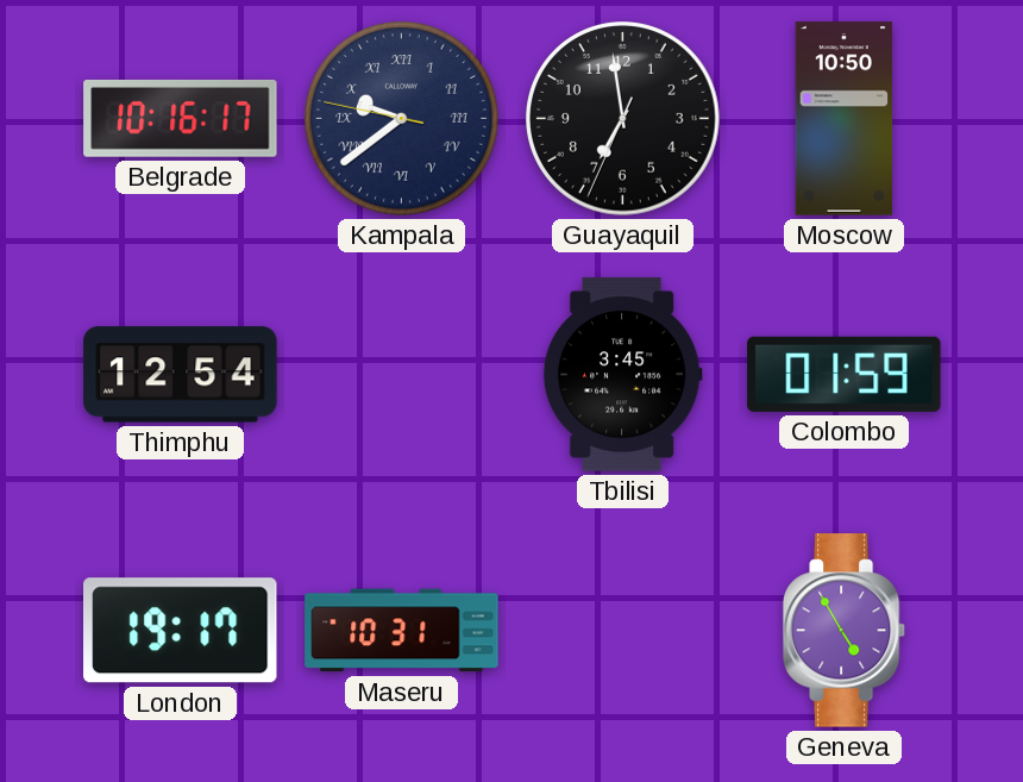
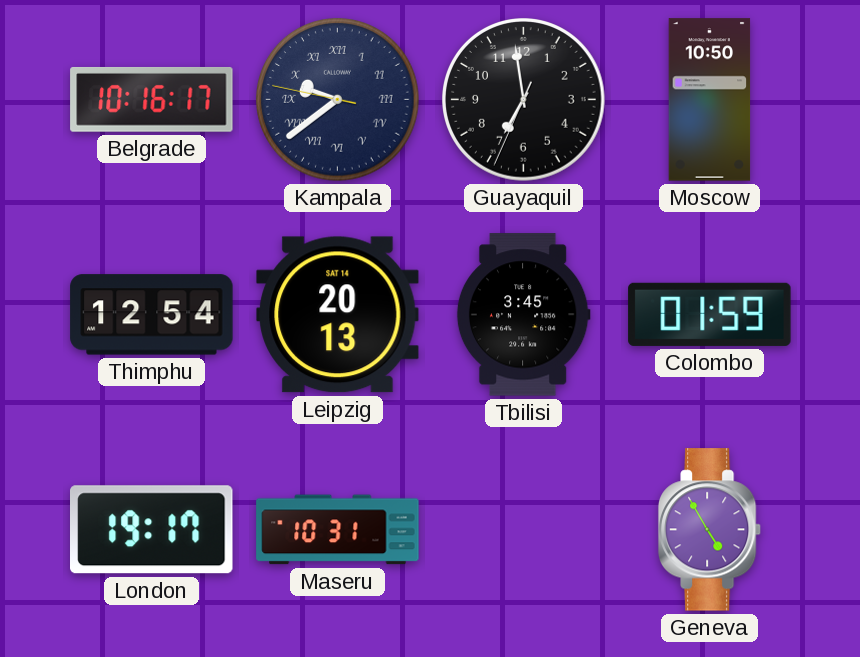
Leipzig: none -> 20:13
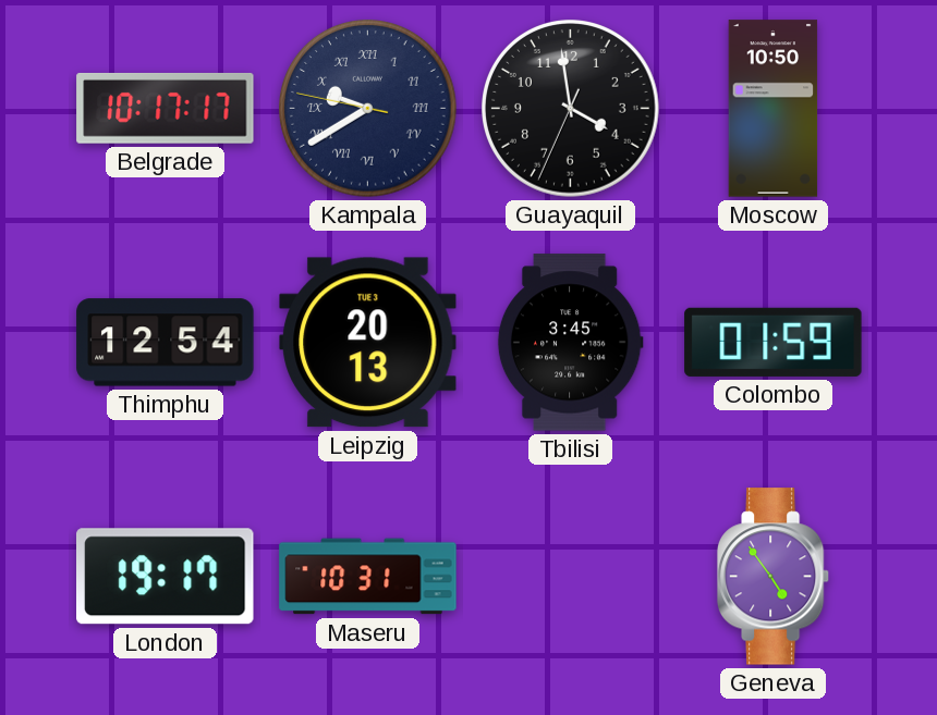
Belgrade: 10:16 -> 10:17
Kampala: 9:38 -> 9:39
Guayaquil: 6:58 -> 3:58
Leipzig date: SAT 14 -> TUE 3
Geneva: 4:55 -> 4:54
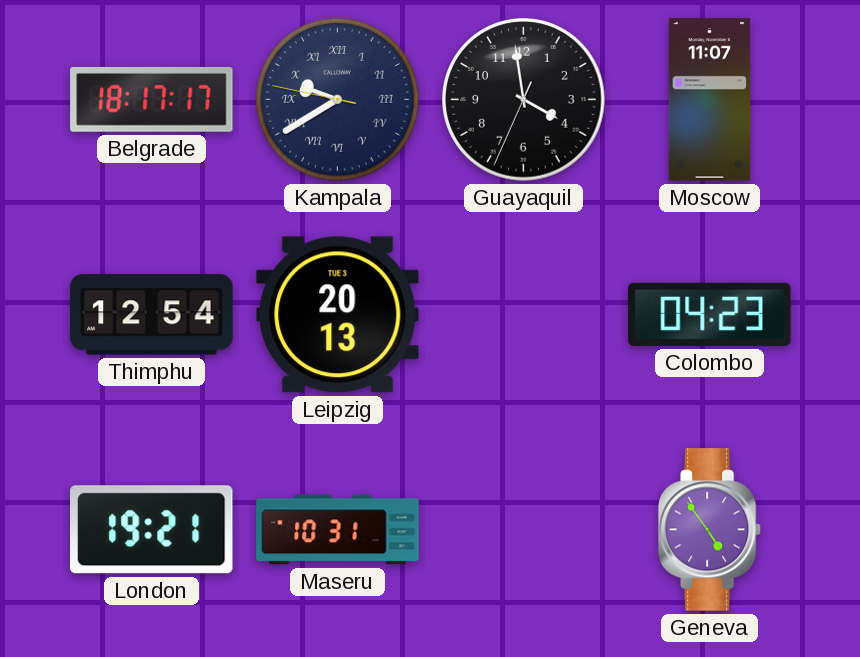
Belgrade: 10:17 -> 18:17
Moscow: 10:50 -> 11:07
Tbilisi: 3:45 -> none
Colombo: 01:59 -> 04:23
London: 19:17 -> 19:21
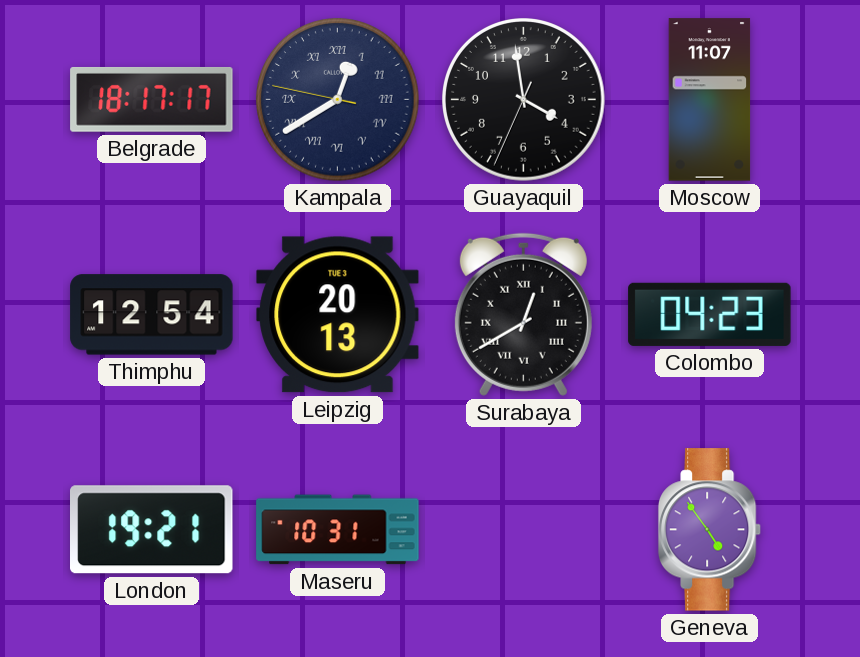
Kampala: 9:39 -> 12:39
Surabaya: none -> 12:40
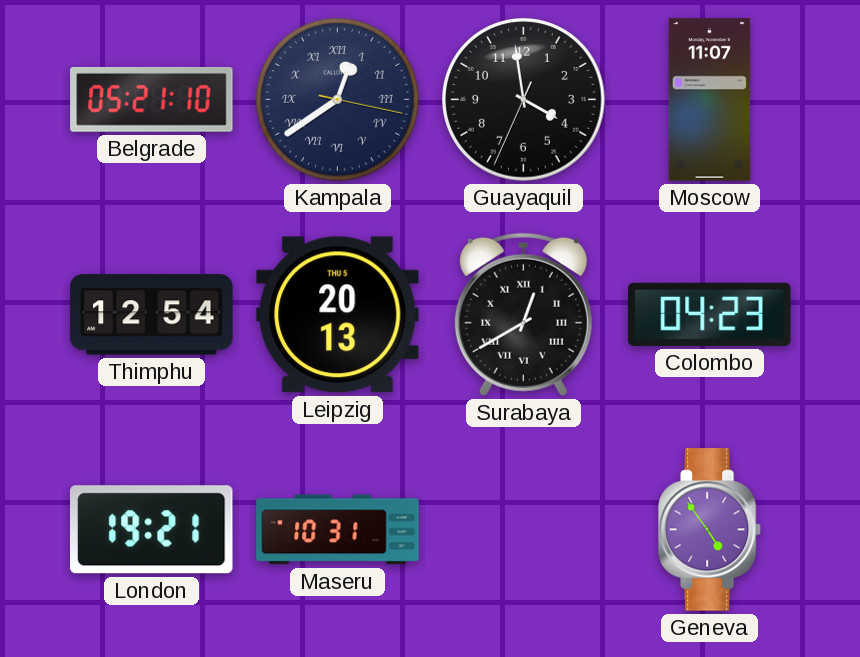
Belgrade: 18:17 -> 05:21
Kampala: 12:39:47 -> 12:39:17
Leipzig date: TUE 3 -> THU 5
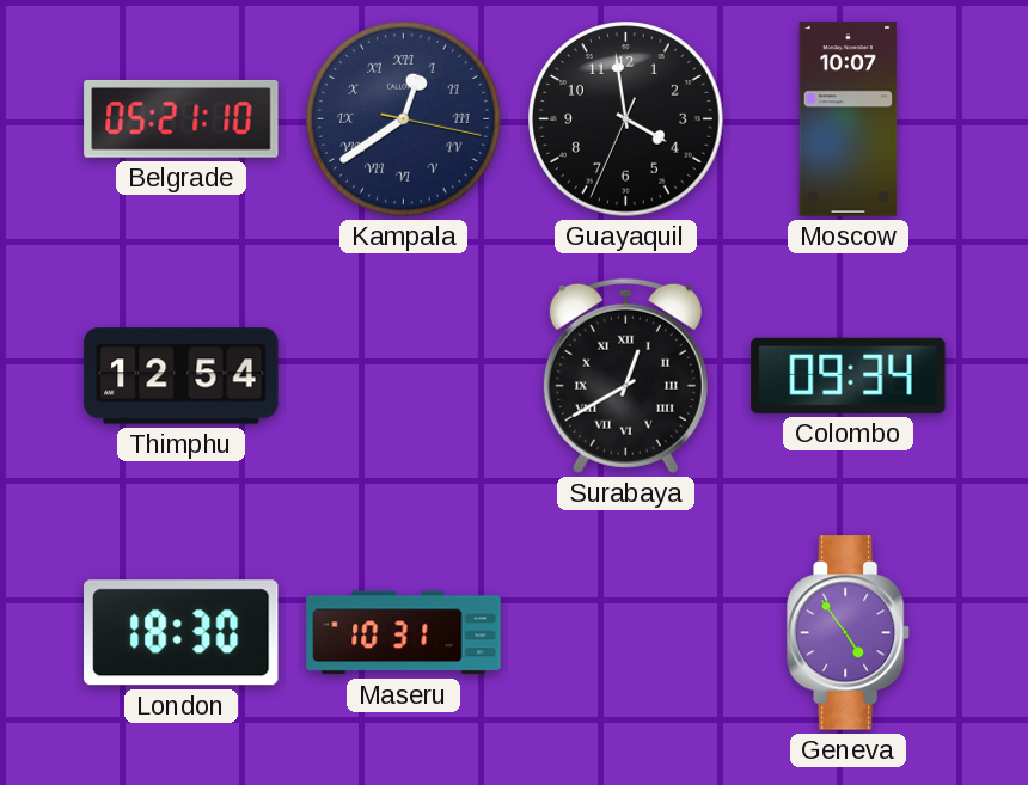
Moscow: 11:07 -> 10:07
Leipzig: 20:13 -> none
Colombo: 04:23 -> 09:34
London: 19:21 -> 18:30
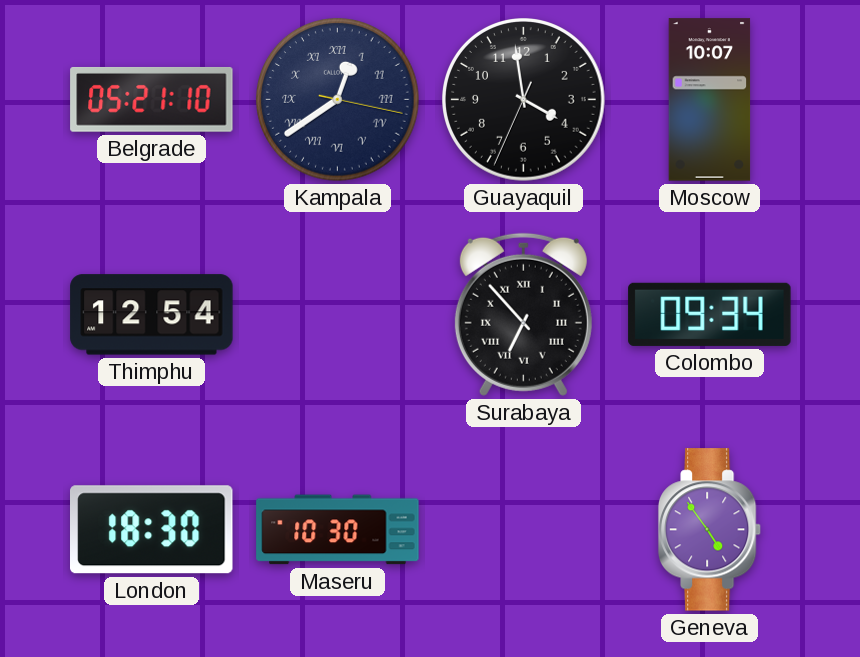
Surabaya: 12:40 -> 6:53
Maseru: 10:31 -> 10:30
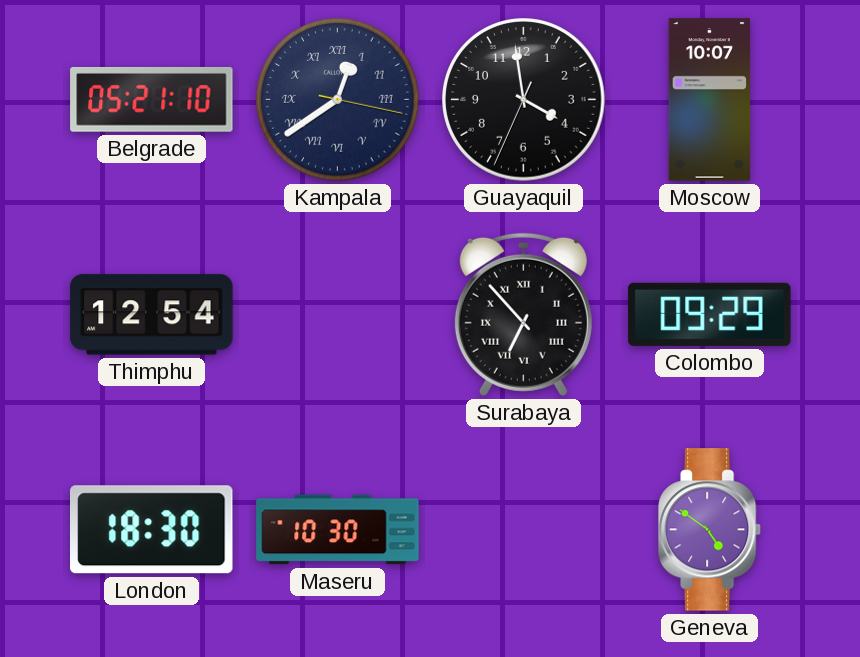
Colombo: 09:34 -> 09:29
Geneva: 4:54 -> 4:51
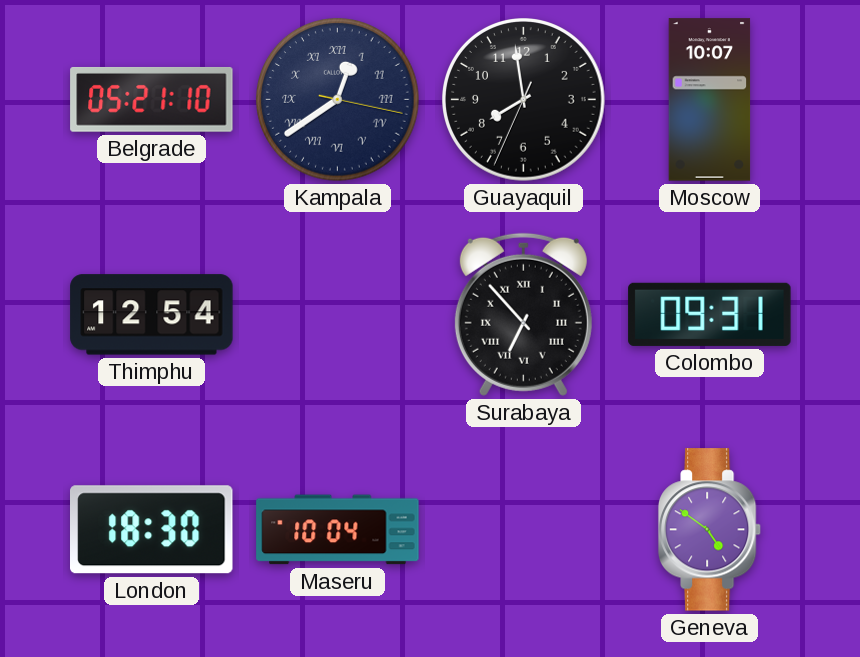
Guayaquil: 3:58 -> 7:58
Colombo: 09:29 -> 09:31
Maseru: 10:30 -> 10:04
